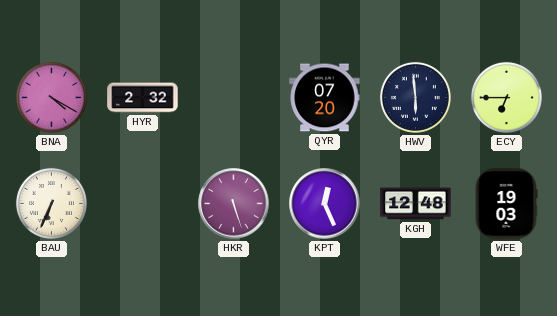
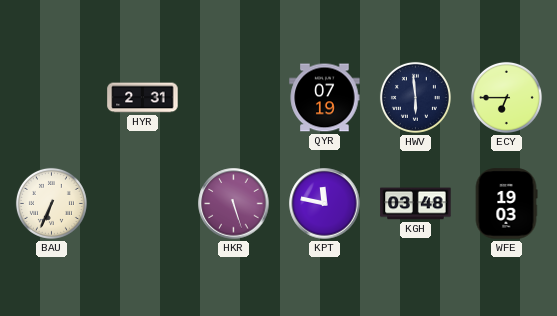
BNA: 4:20 -> none
HYR: 2:32 -> 2:31
QYR: 07:20 -> 07:19
KPT: 12:26 -> 11:47
KGH: 12:48 -> 03:48
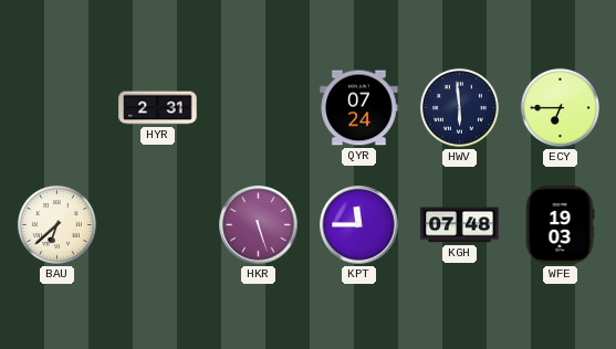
QYR: 07:19 -> 07:24
BAU: 6:34 -> 6:38
KPT: 11:47 -> 11:45
KGH: 03:48 -> 07:48
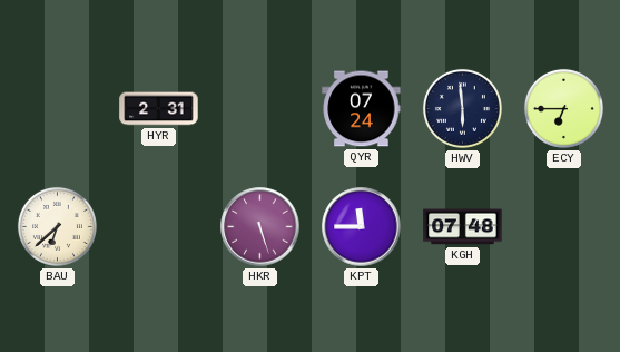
WFE: 19:03 -> none
